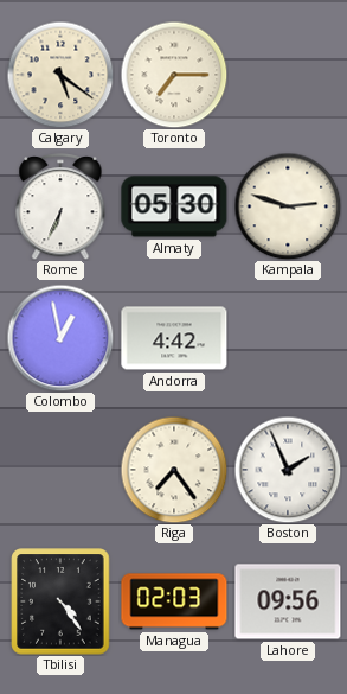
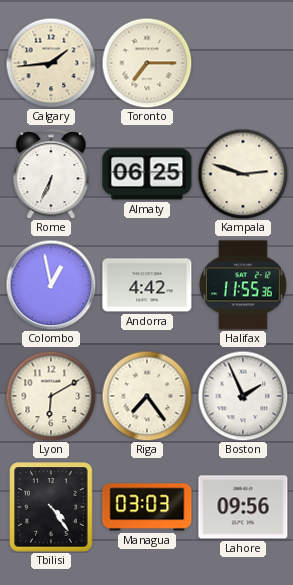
Calgary: 5:21 -> 1:44
Almaty: 05:30 -> 06:25
Halifax: none -> 11:55
Lyon: none -> 6:10
Managua: 02:03 -> 03:03
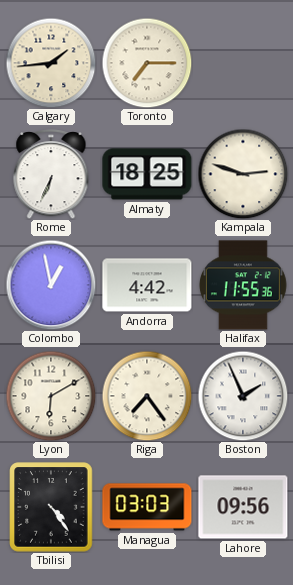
Almaty: 06:25 -> 18:25
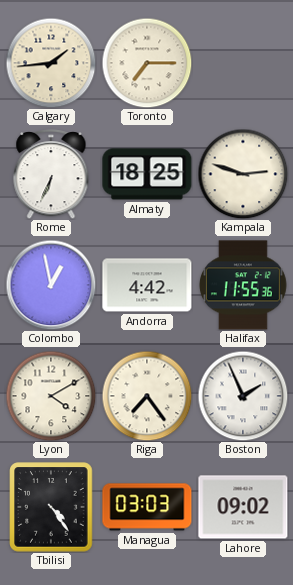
Lyon: 6:10 -> 4:10
Lahore: 09:56 -> 09:02
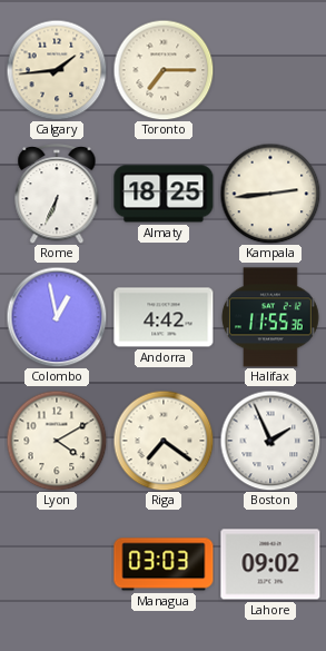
Kampala: 2:48 -> 2:44
Riga: 7:24 -> 7:21
Tbilisi: 4:24 -> none
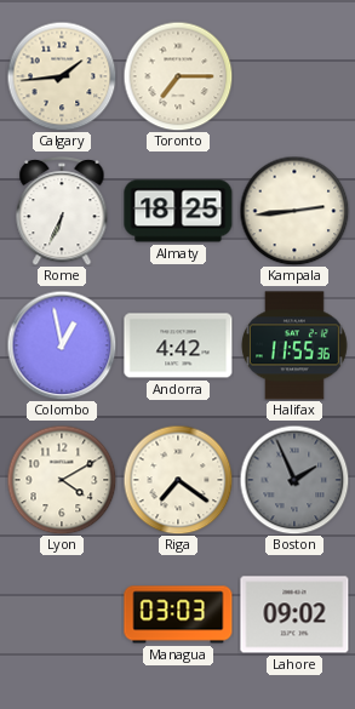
Boston dial: white -> grey
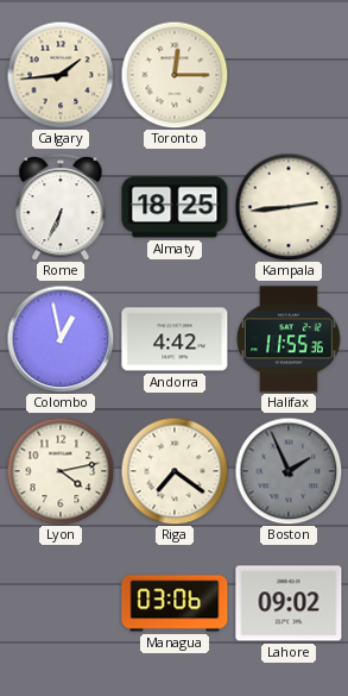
Toronto: 7:15 -> 12:15
Lyon: 4:10 -> 4:13
Managua: 03:03 -> 03:06
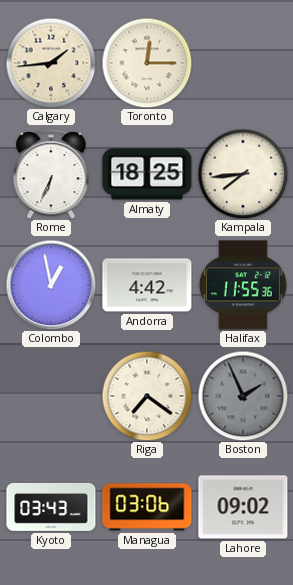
Kampala: 2:44 -> 7:44
Lyon: 4:13 -> none
Kyoto: none -> 03:43
